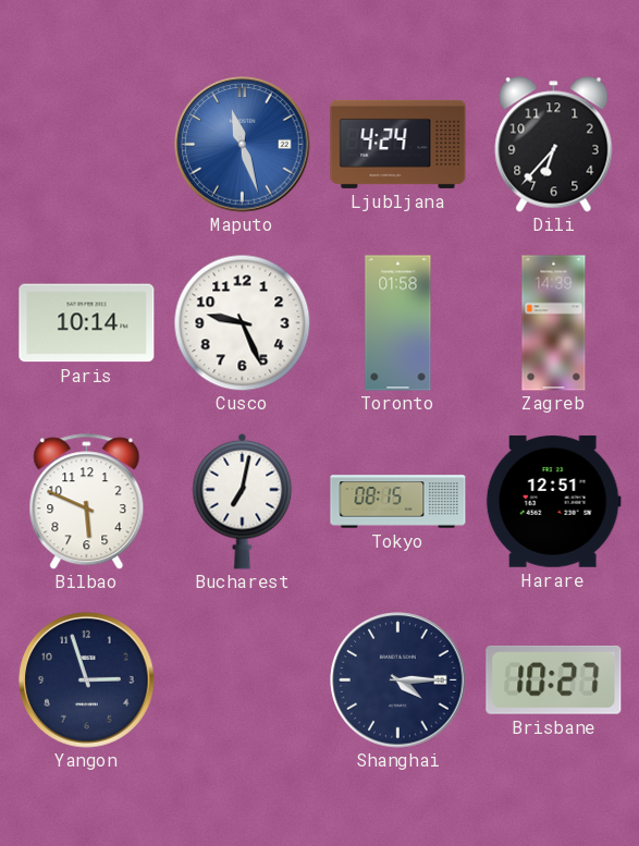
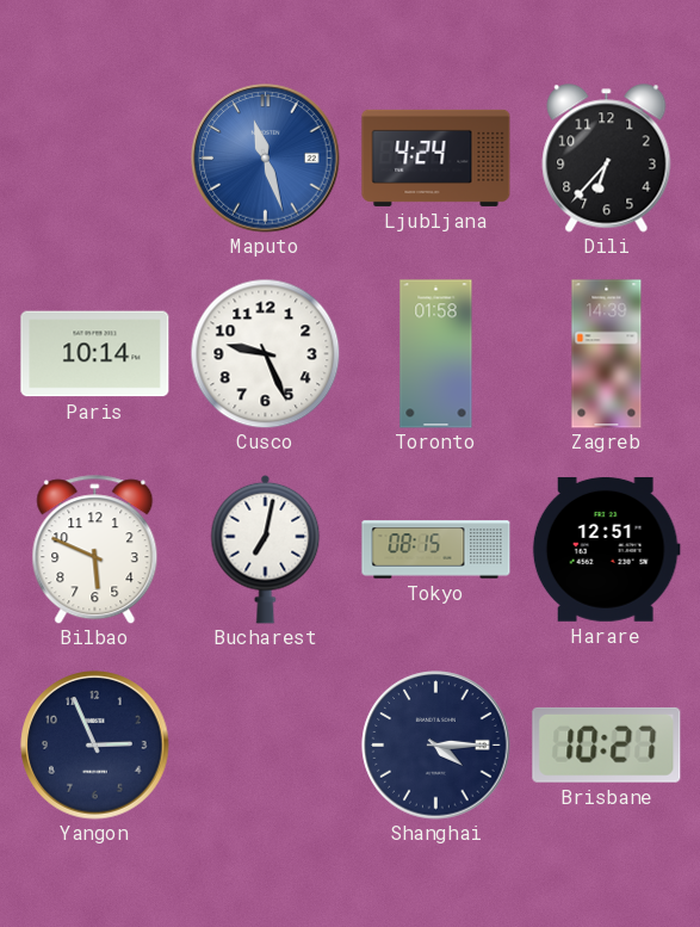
Yangon: 2:57 -> 2:56
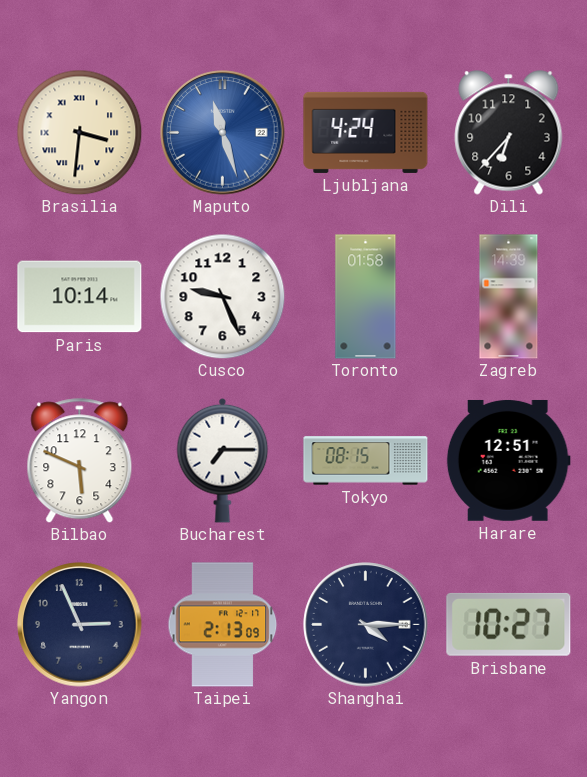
Brasilia: none -> 3:31
Bucharest: 7:02 -> 7:15
Taipei: none -> 2:13
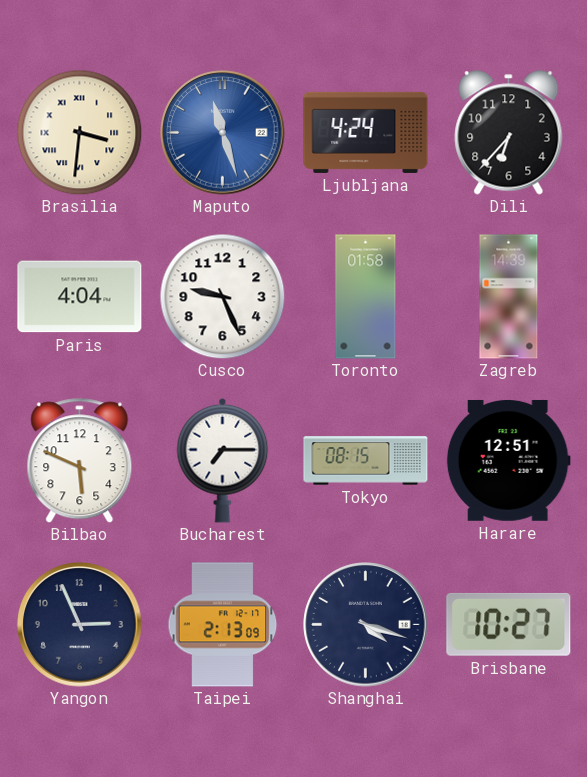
Paris: 10:14 -> 4:04
Shanghai: 4:15 -> 4:18
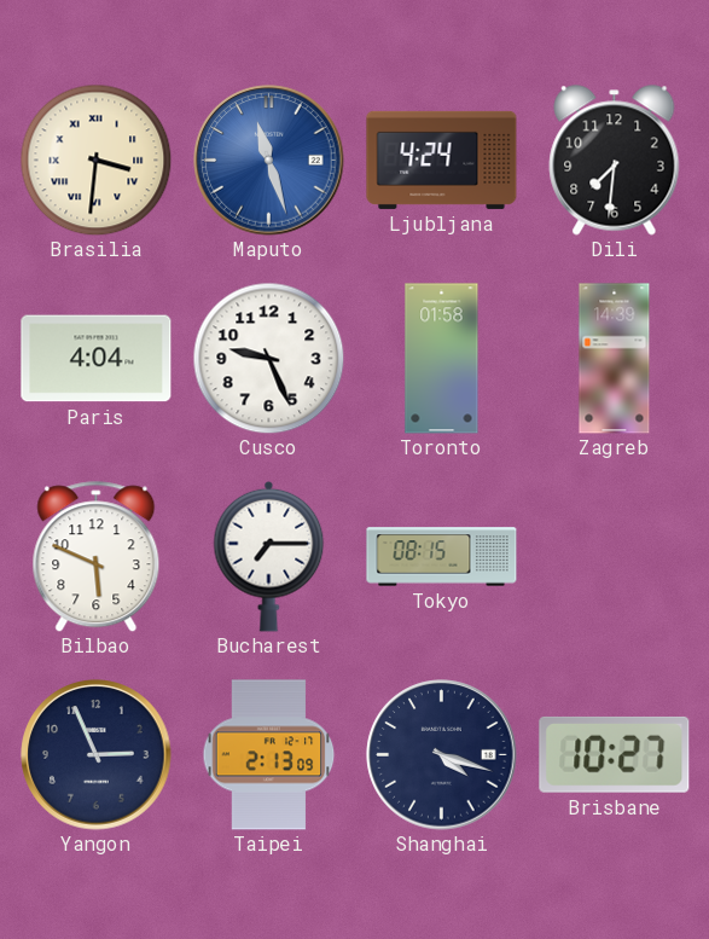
Dili: 6:37 -> 7:31
Harare: 12:51 -> none
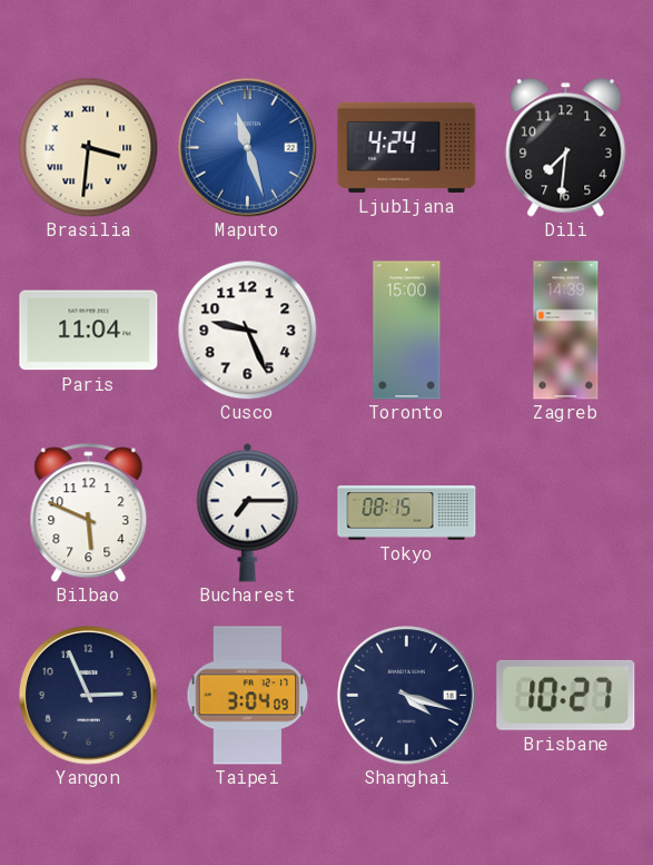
Paris: 4:04 -> 11:04
Toronto: 01:58 -> 15:00
Taipei: 2:13 -> 3:04
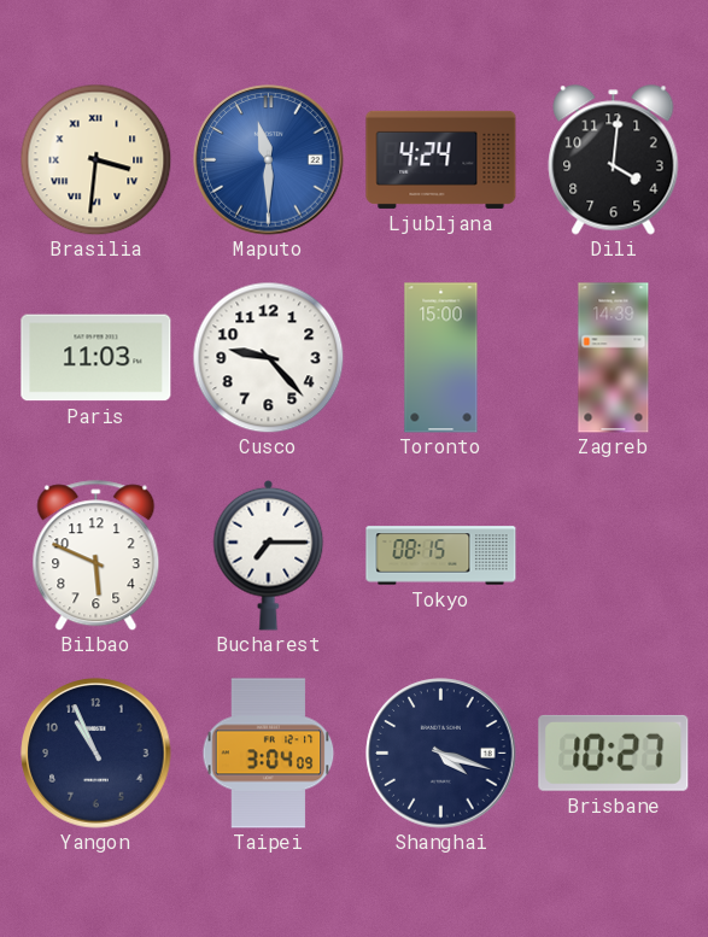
Maputo: 11:27 -> 11:30
Dili: 7:31 -> 4:01
Paris: 11:04 -> 11:03
Cusco: 9:26 -> 9:23
Yangon: 2:56 -> 10:56
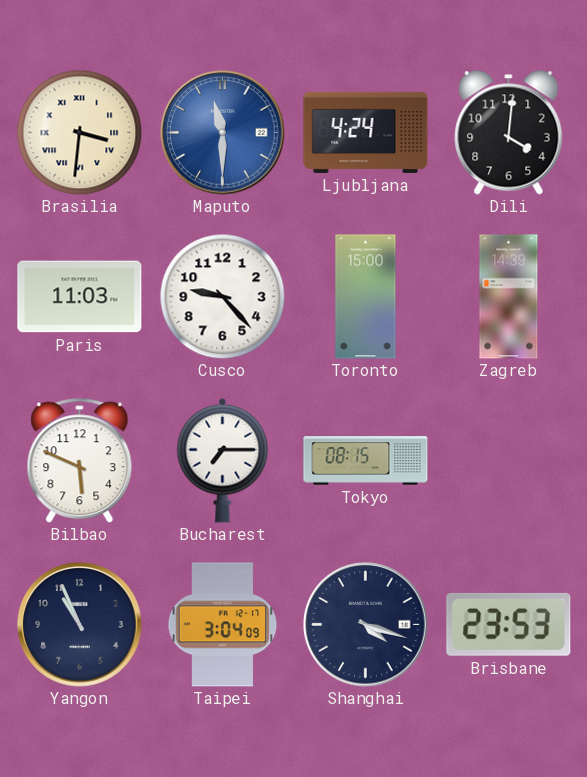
Brisbane: 10:27 -> 23:53
